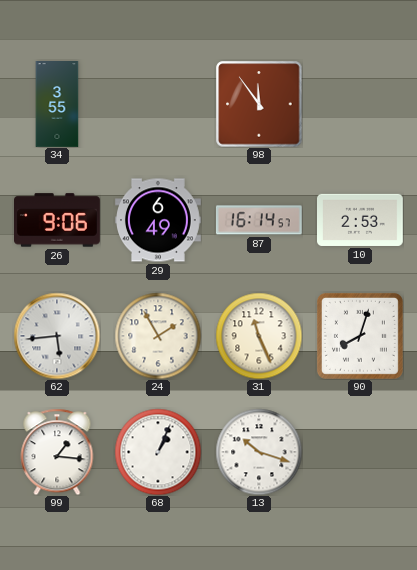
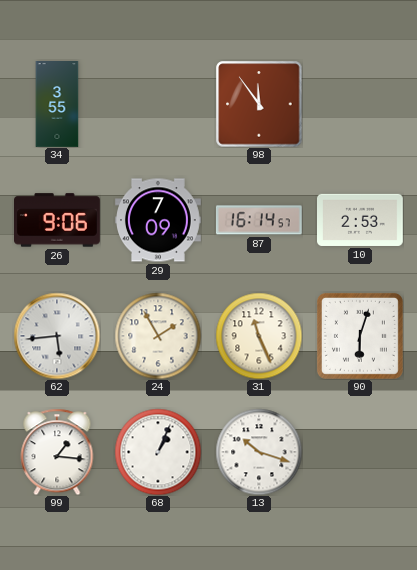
29: 6:49 -> 7:09
90: 8:03 -> 6:03
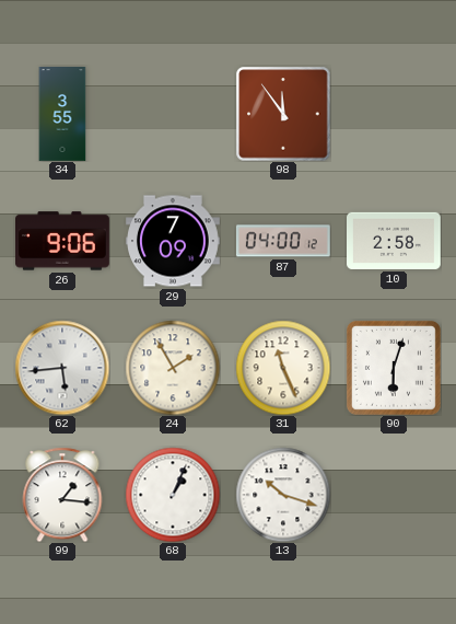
87: 16:14 -> 04:00
10: 2:53 -> 2:58
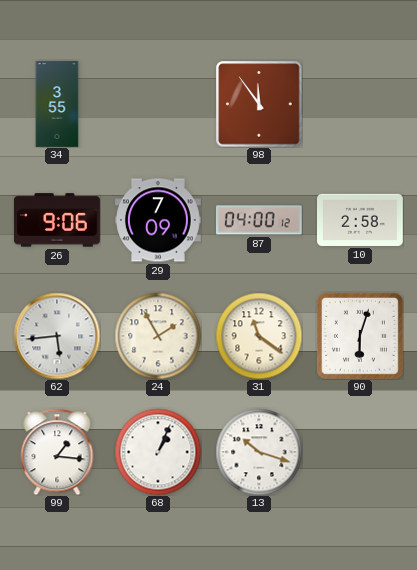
31: 11:26 -> 11:21
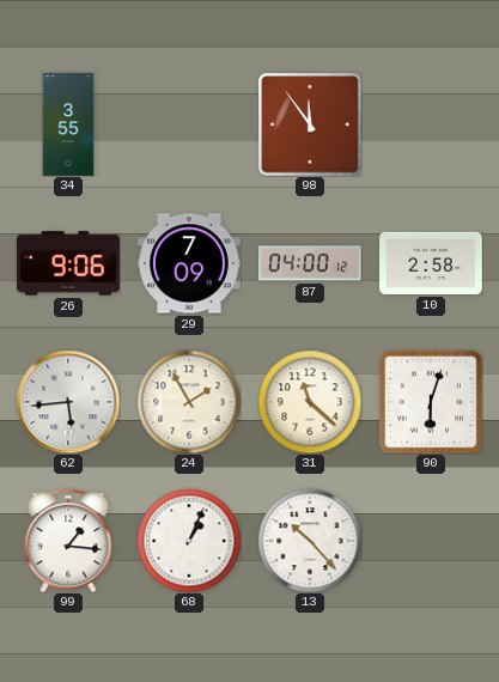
31: 11:21 -> 11:22
13: 10:18 -> 10:23
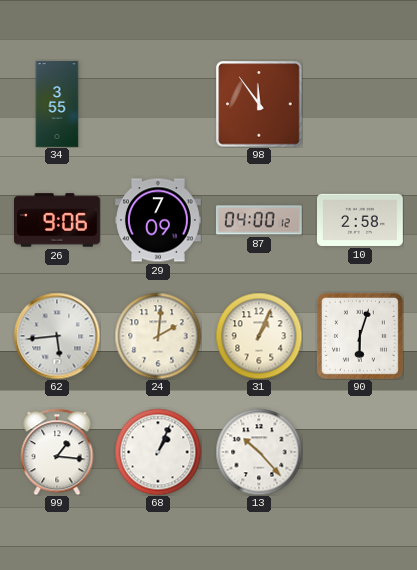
24: 1:55 -> 2:01
31: 11:22 -> 1:04
